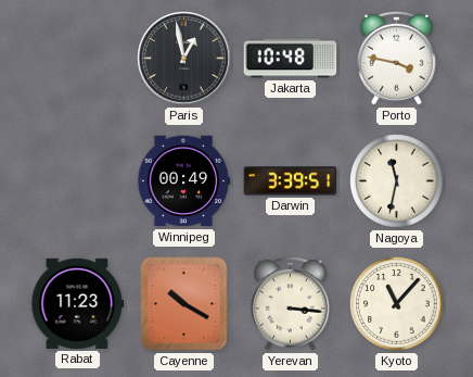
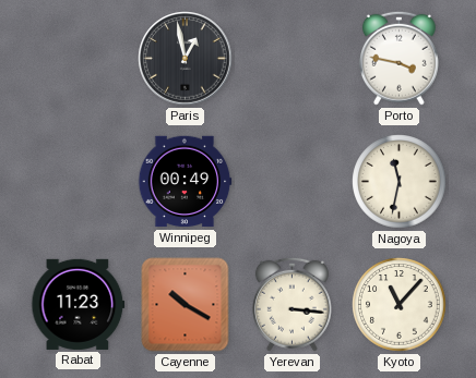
Jakarta: 10:48 -> none
Darwin: 3:39 -> none
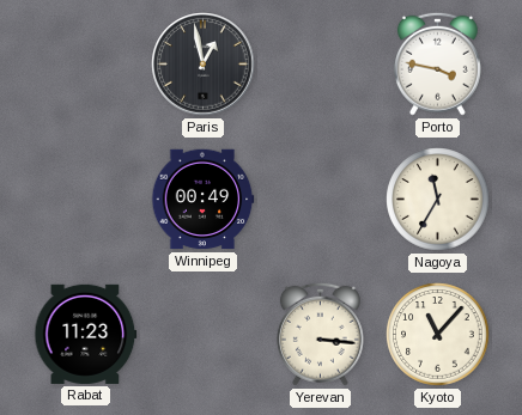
Nagoya: 11:32 -> 11:35
Cayenne: 10:20 -> none
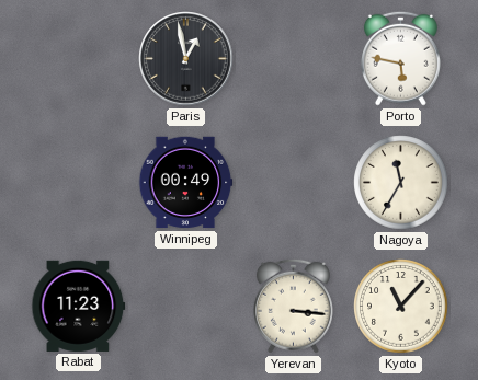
Porto: 3:47 -> 5:47
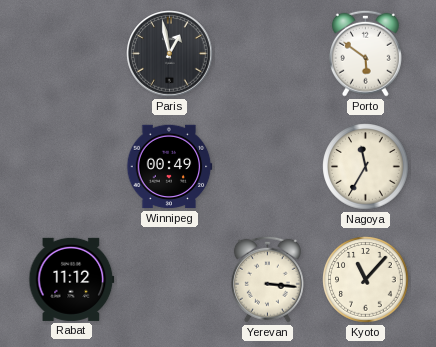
Porto: 5:47 -> 5:51
Rabat: 11:23 -> 11:12
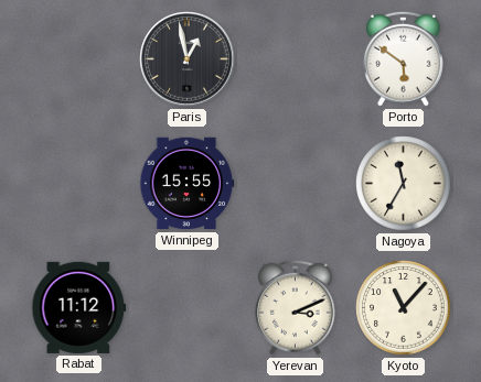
Winnipeg: 00:49 -> 15:55
Yerevan: 3:16 -> 3:11
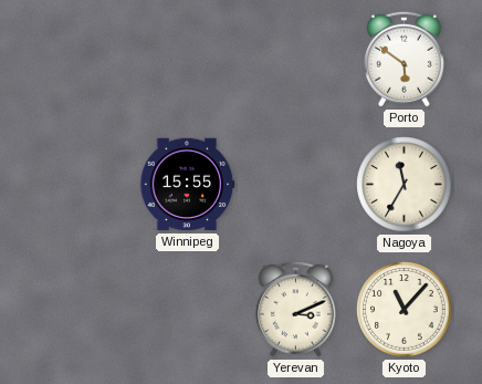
Paris: 12:58 -> none
Rabat: 11:12 -> none
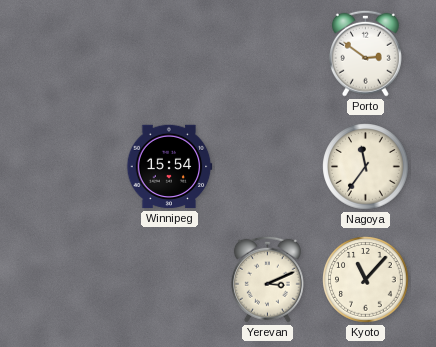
Porto: 5:51 -> 2:51
Winnipeg: 15:55 -> 15:54
Nagoya: 11:35 -> 11:36
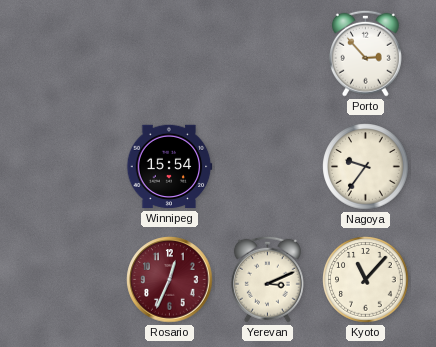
Porto: 2:51 -> 2:53
Nagoya: 11:36 -> 9:36
Rosario: none -> 12:34
